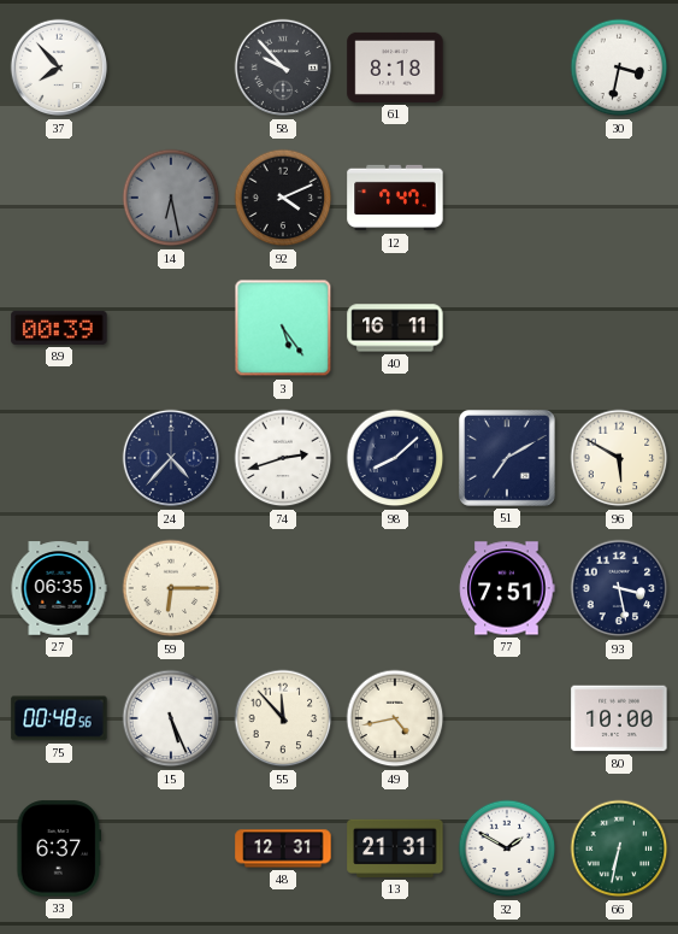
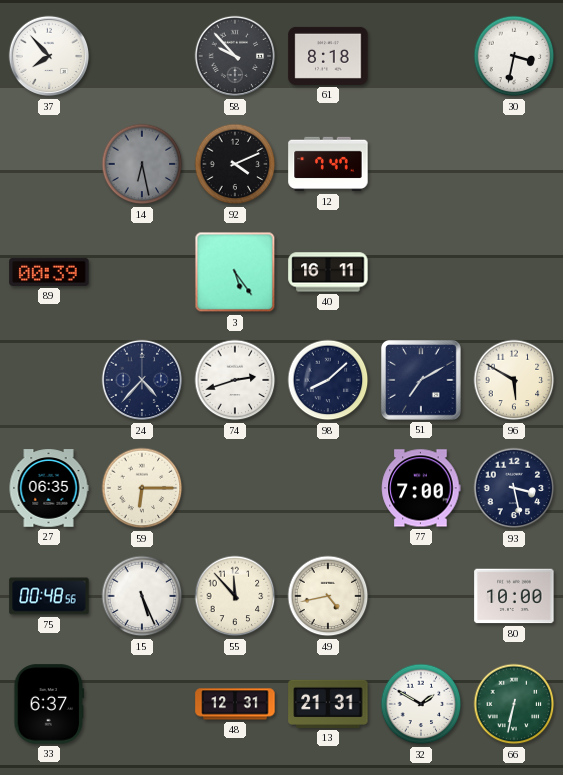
77: 7:51 -> 7:00
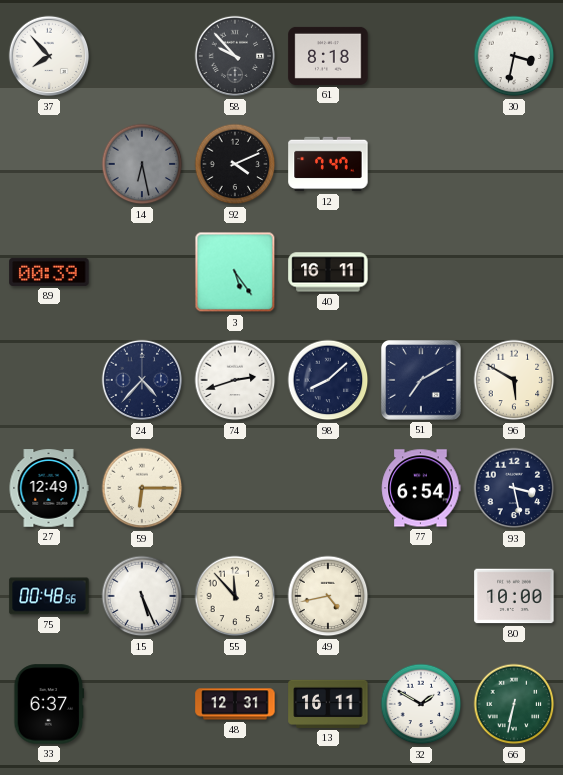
27: 06:35 -> 12:49
77: 7:00 -> 6:54
13: 21:31 -> 16:11
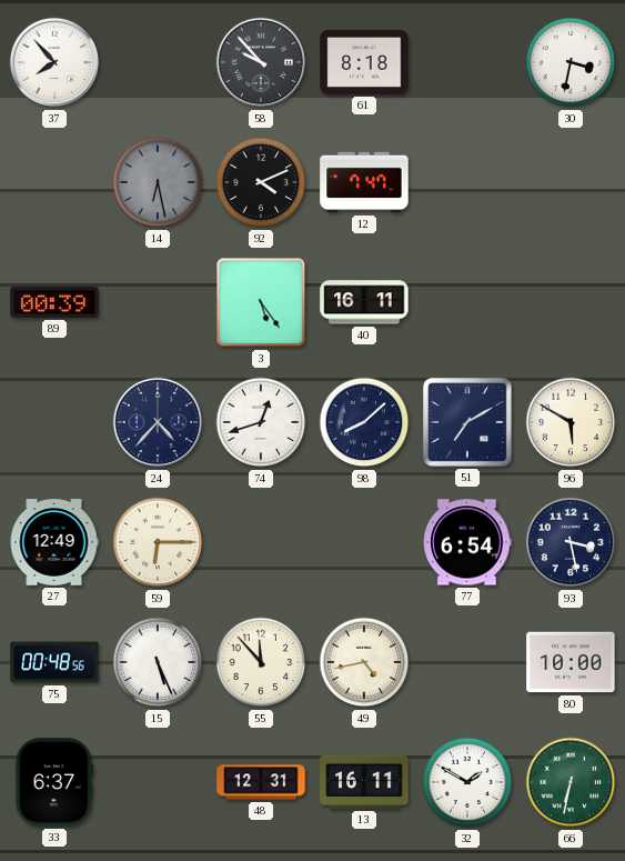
74: 2:42 -> 12:42
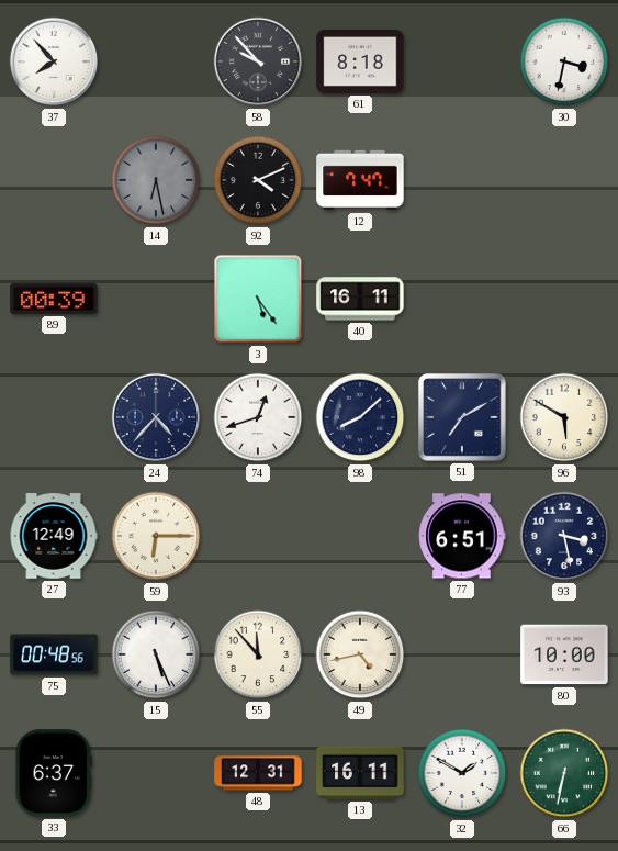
77: 6:54 -> 6:51
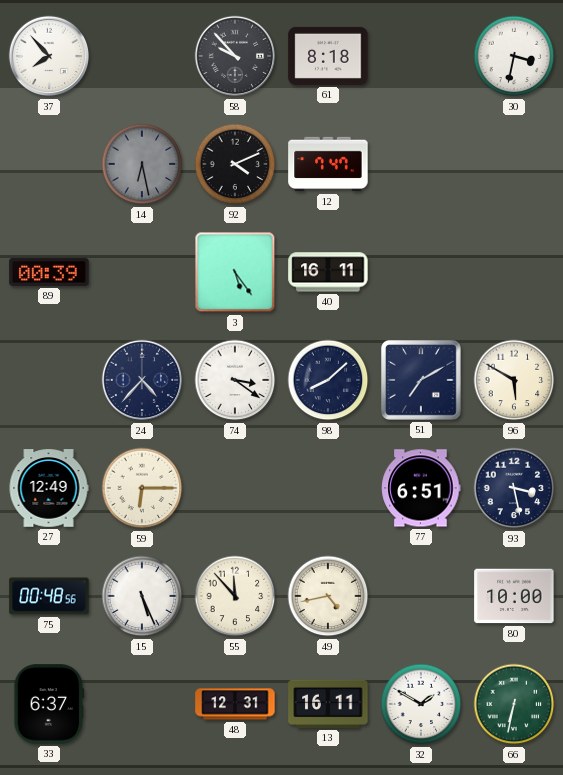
74: 12:42 -> 3:21
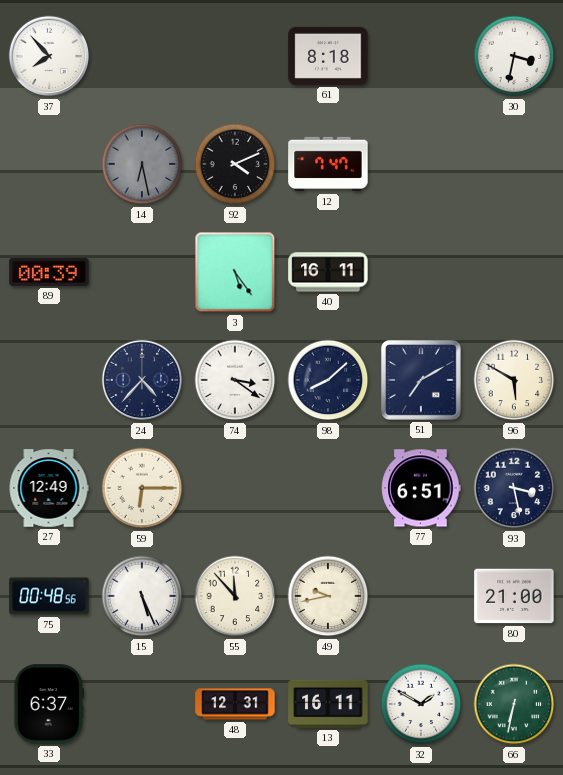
58: 9:53 -> none
49: 4:43 -> 9:43
80: 10:00 -> 21:00
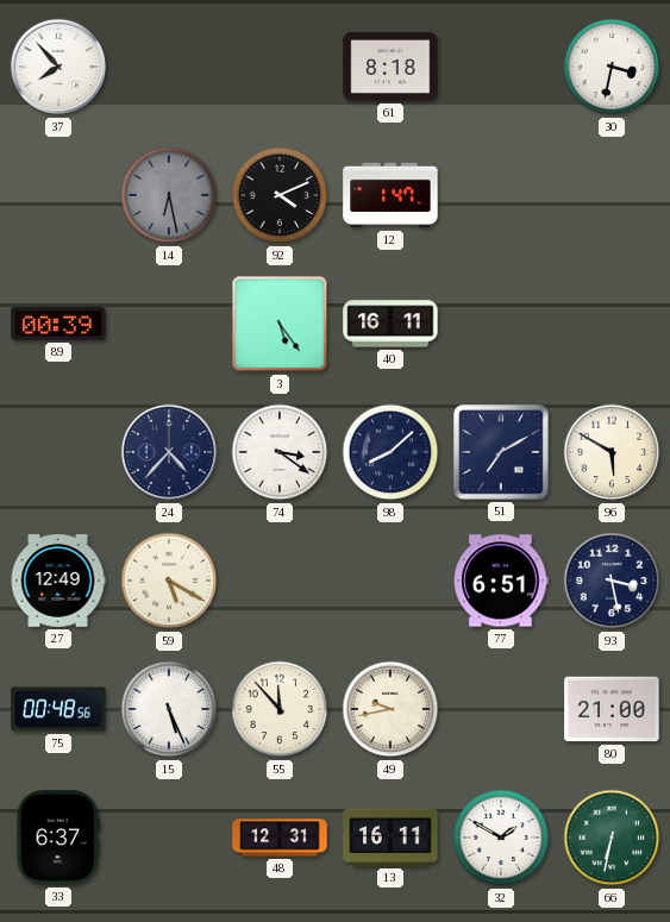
12: 7:47 -> 1:47
59: 6:15 -> 5:20
